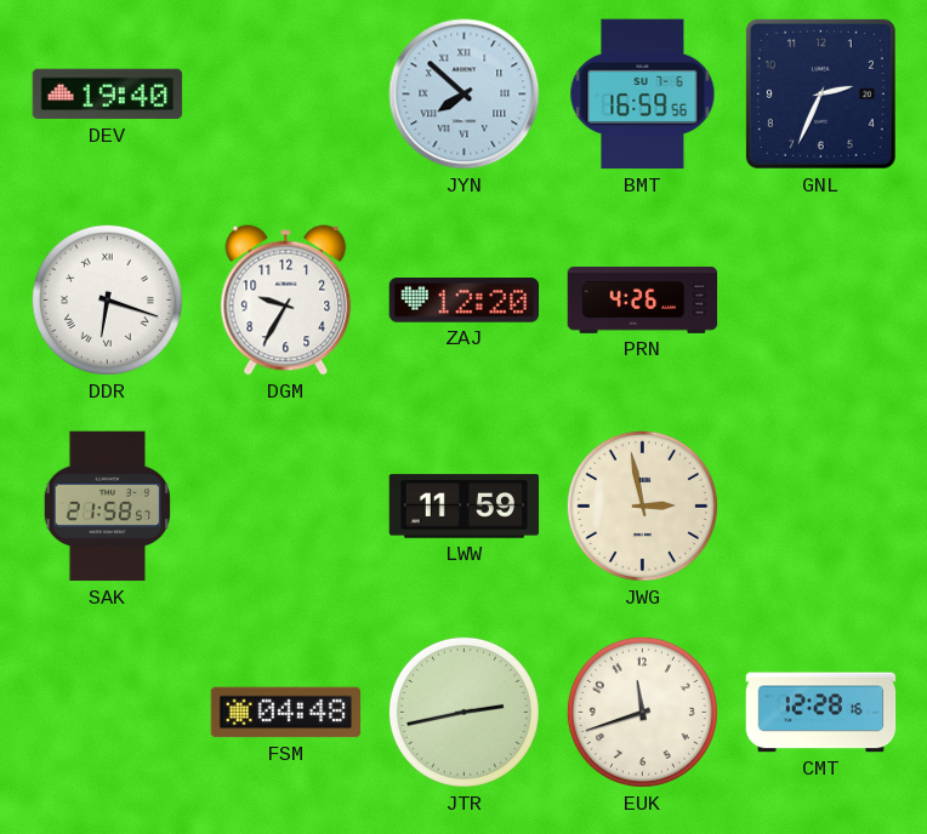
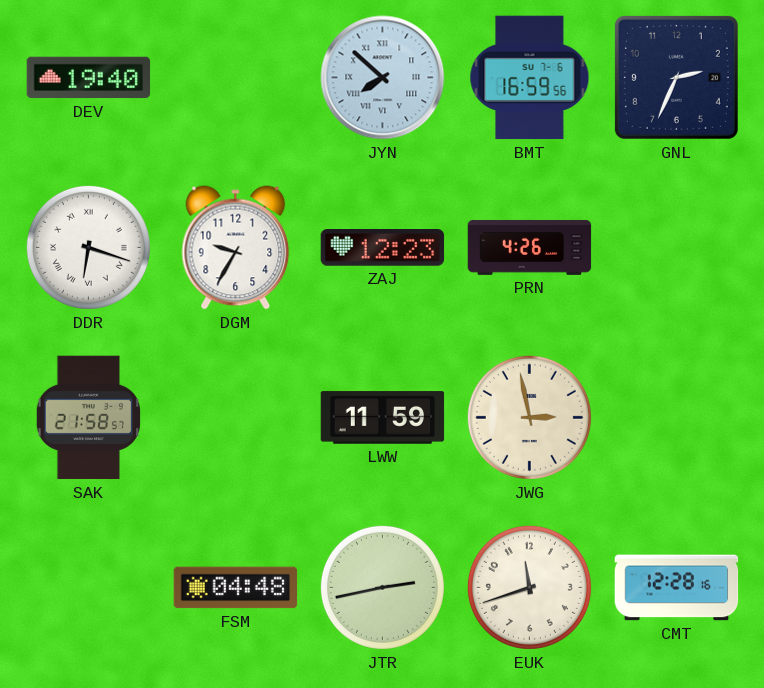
ZAJ: 12:20 -> 12:23
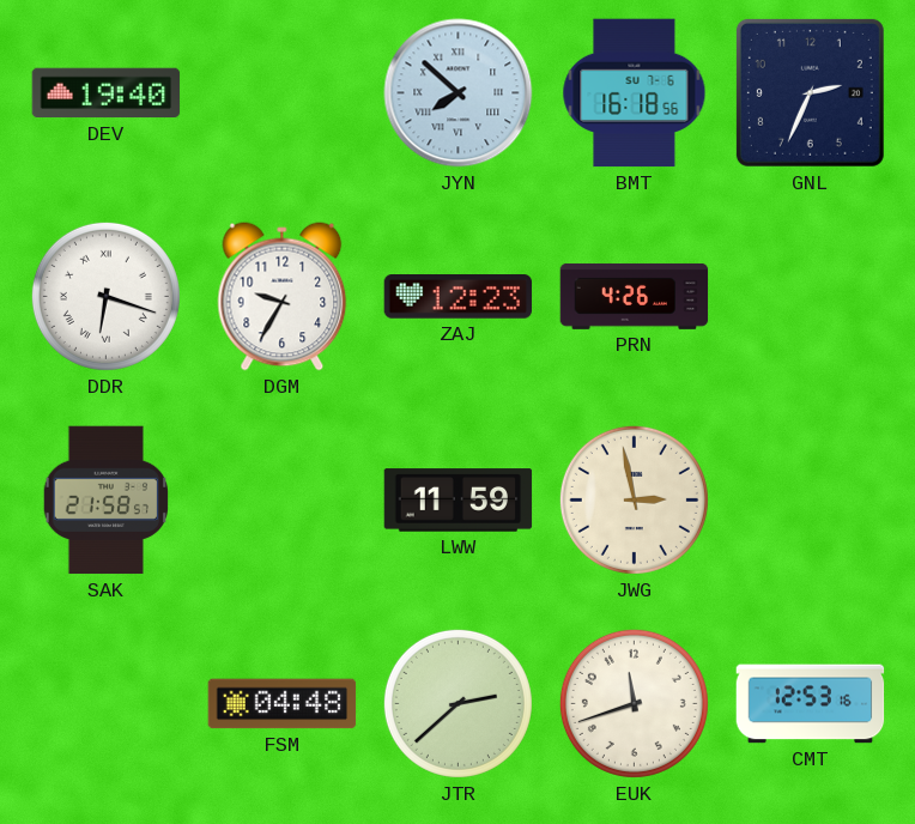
BMT: 16:59 -> 16:18
JTR: 2:43 -> 2:38
CMT: 12:28 -> 12:53
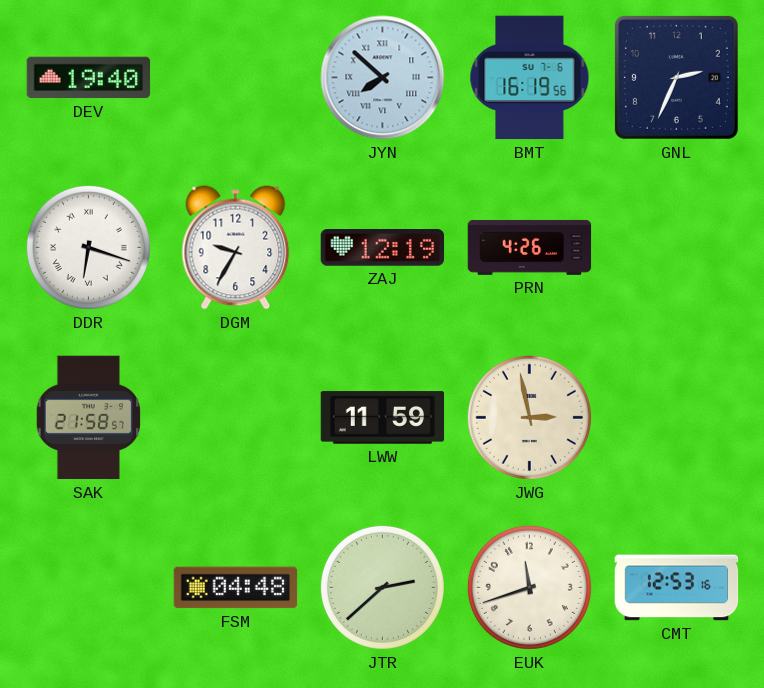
BMT: 16:18 -> 16:19
ZAJ: 12:23 -> 12:19
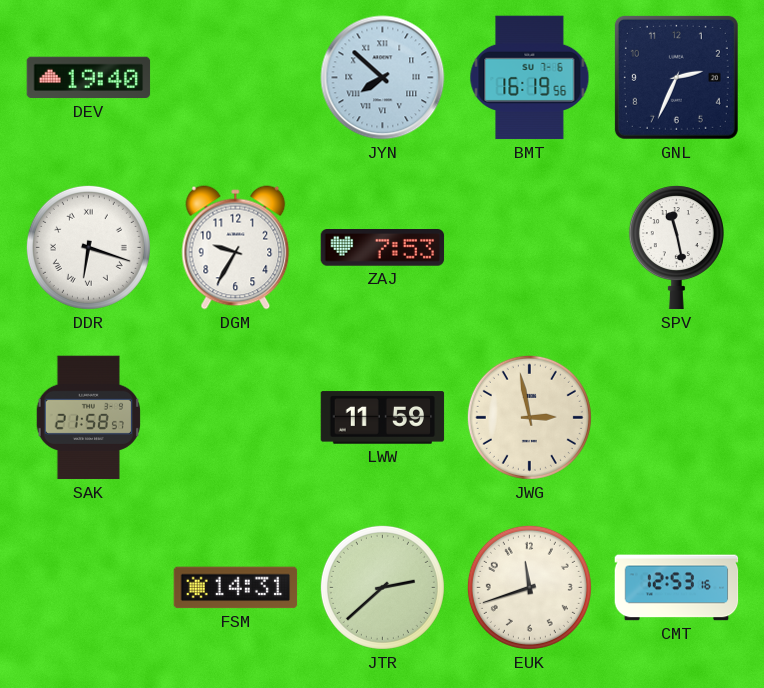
ZAJ: 12:19 -> 7:53
PRN: 4:26 -> none
SPV: none -> 11:28
FSM: 04:48 -> 14:31
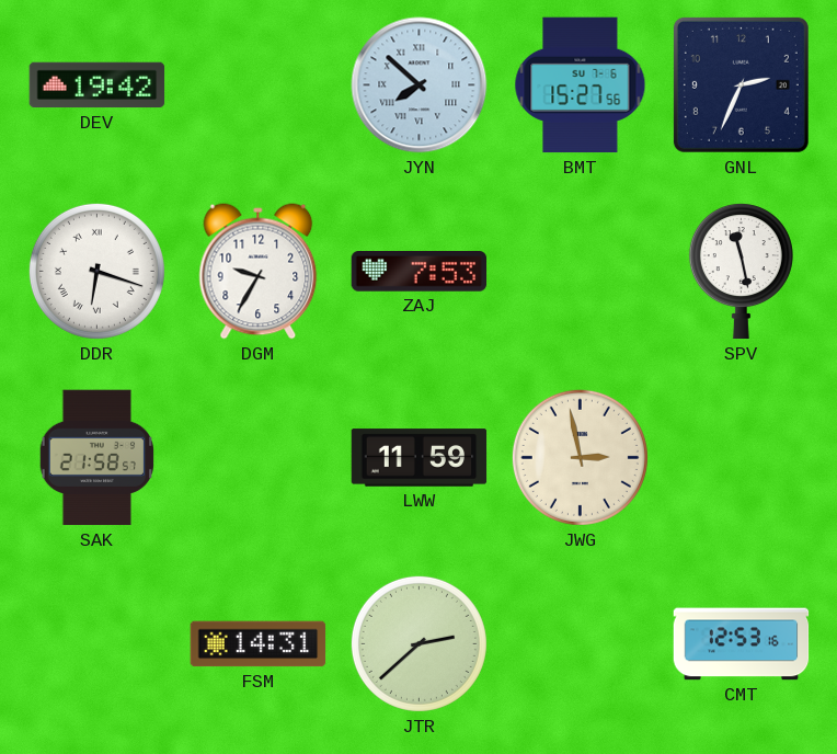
DEV: 19:40 -> 19:42
BMT: 16:19 -> 15:27
EUK: 11:42 -> none
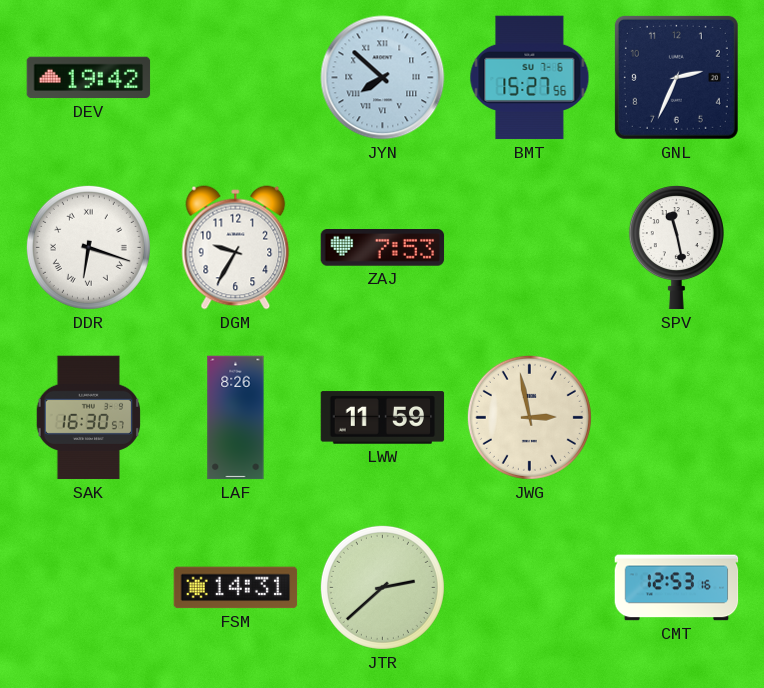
SAK: 21:58 -> 16:30
LAF: none -> 8:26
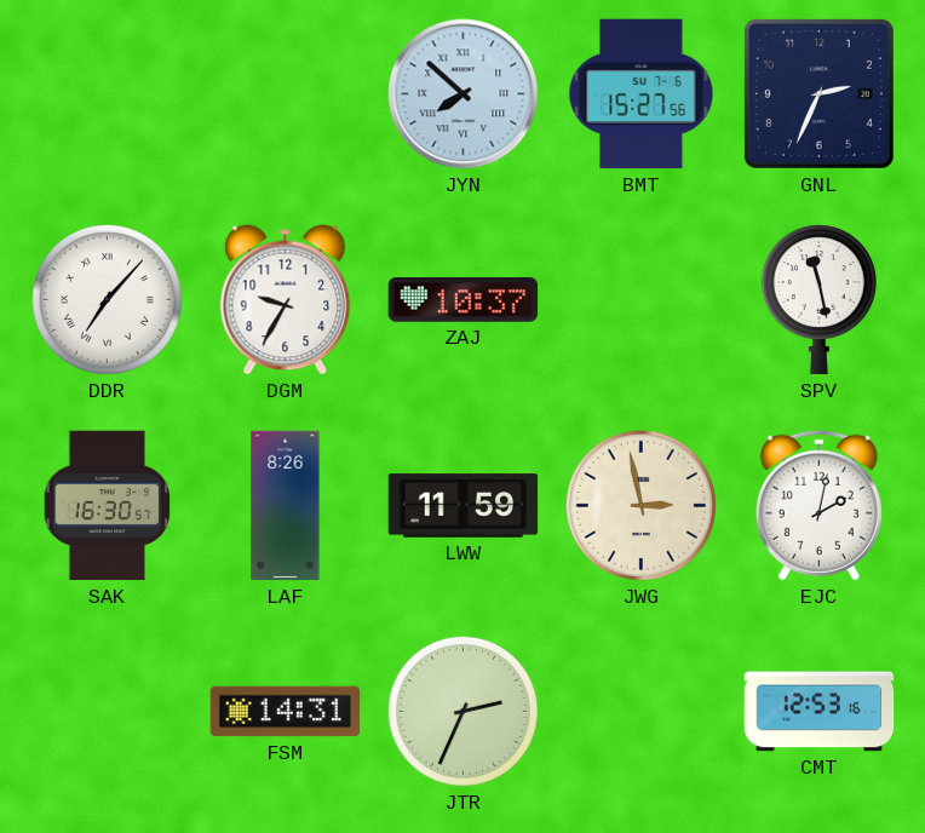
DEV: 19:42 -> none
DDR: 6:18 -> 7:07
ZAJ: 7:53 -> 10:37
EJC: none -> 2:02
JTR: 2:38 -> 2:34
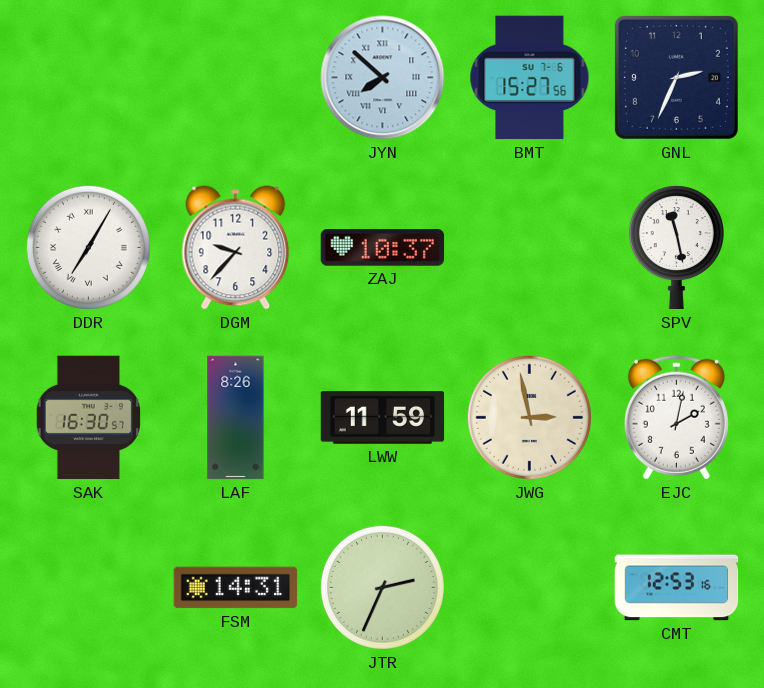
DDR: 7:07 -> 7:05
DGM: 9:35 -> 9:37
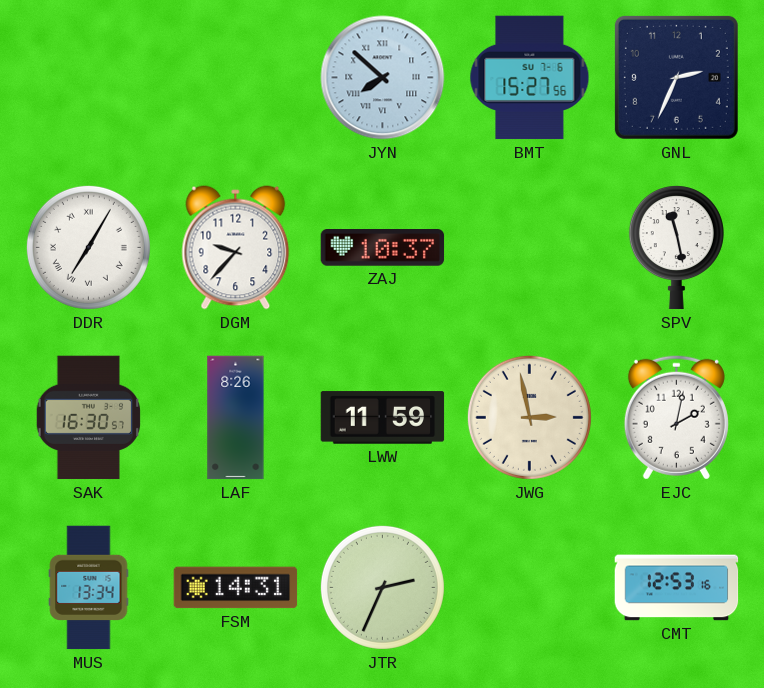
MUS: none -> 13:34
